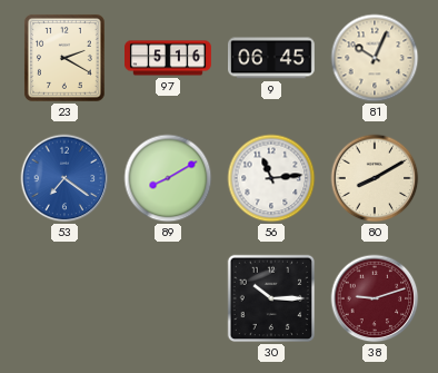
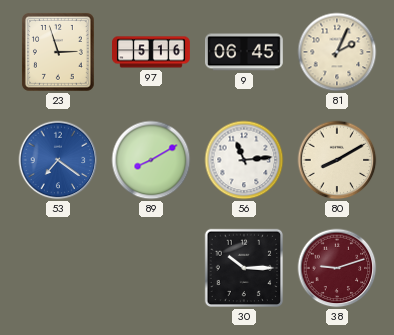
23: 2:20 -> 2:57
81: 10:04 -> 2:04
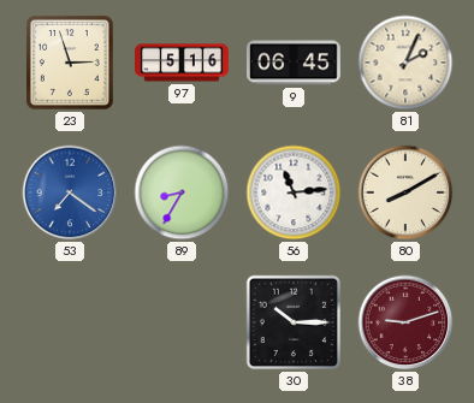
89: 8:10 -> 8:35
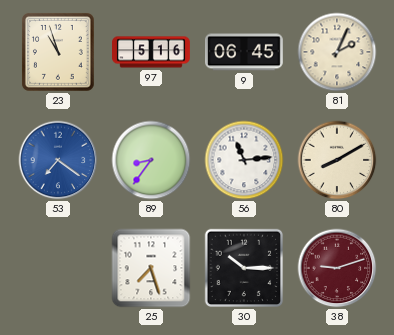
23: 2:57 -> 10:57
89: 8:35 -> 8:36
25: none -> 7:27
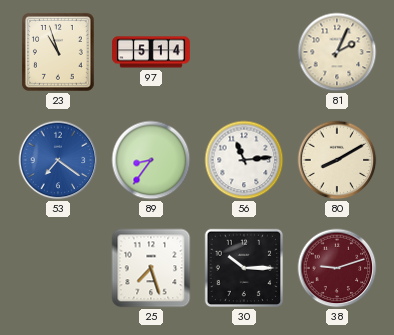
97: 5:16 -> 5:14
9: 06:45 -> none
